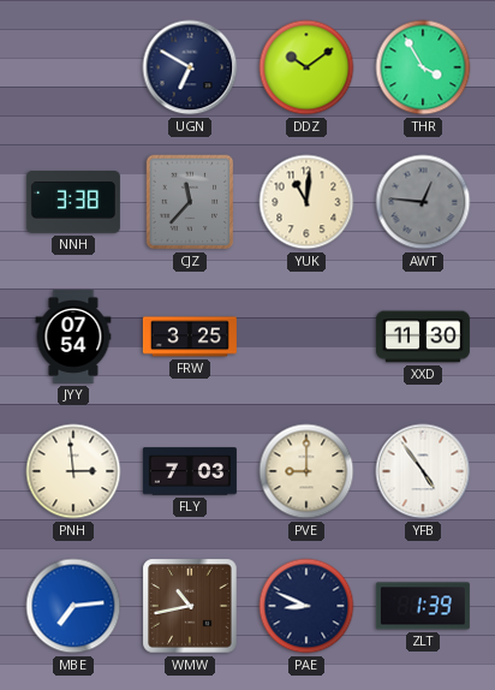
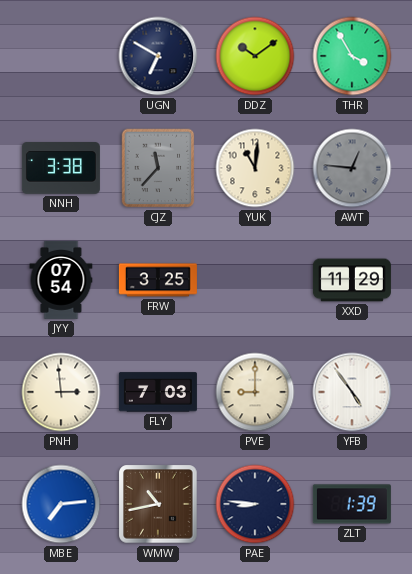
XXD: 11:30 -> 11:29
PAE: 8:49 -> 8:46
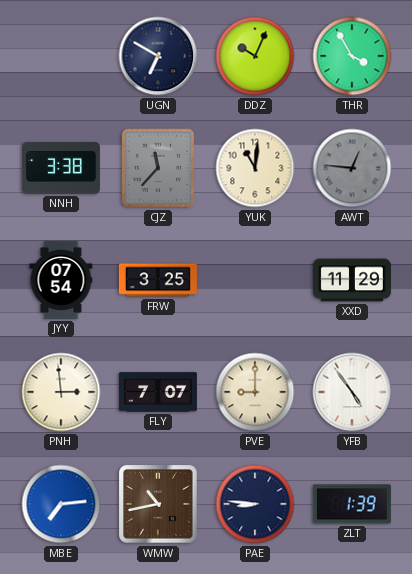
DDZ: 10:09 -> 10:04
FLY: 7:03 -> 7:07
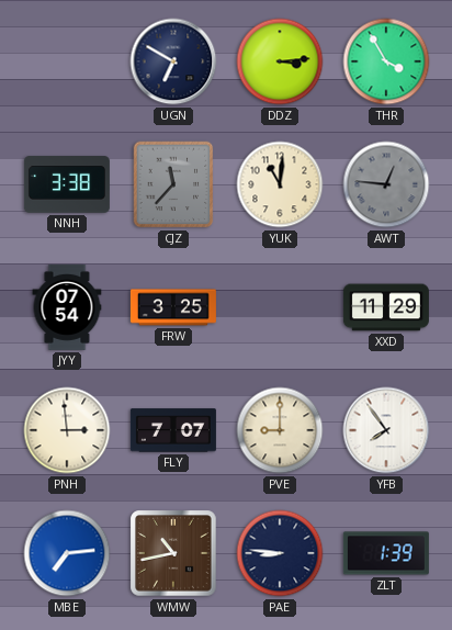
DDZ: 10:04 -> 3:14
YFB: 4:54 -> 7:54
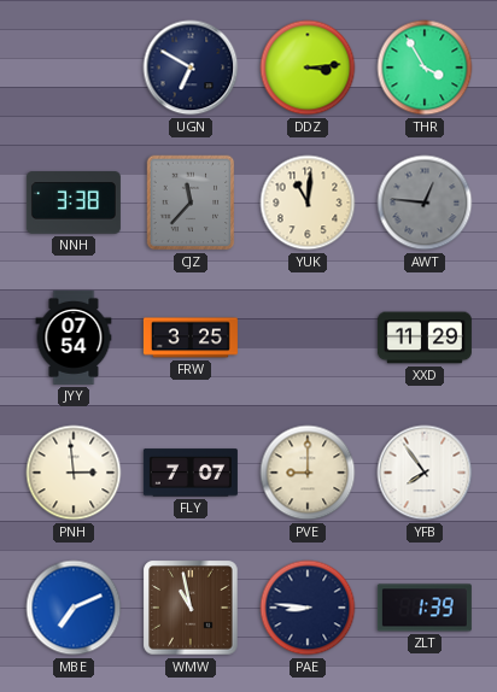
MBE: 7:14 -> 7:11
WMW: 10:43 -> 10:58
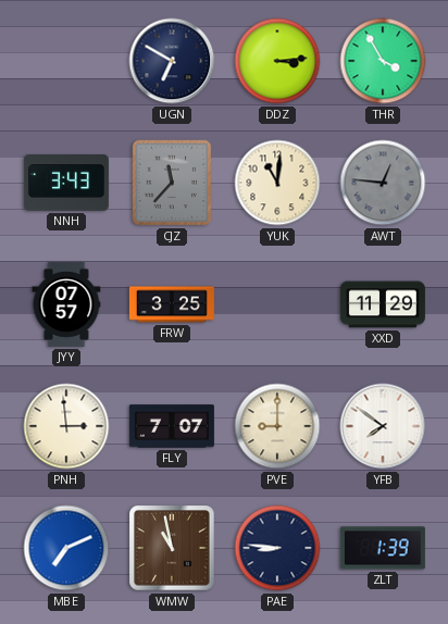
NNH: 3:38 -> 3:43
JYY: 07:54 -> 07:57
YFB: 7:54 -> 7:51
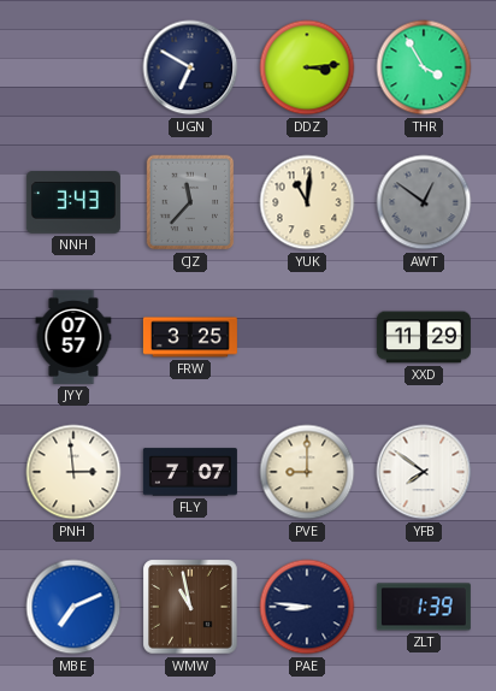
AWT: 12:46 -> 12:51
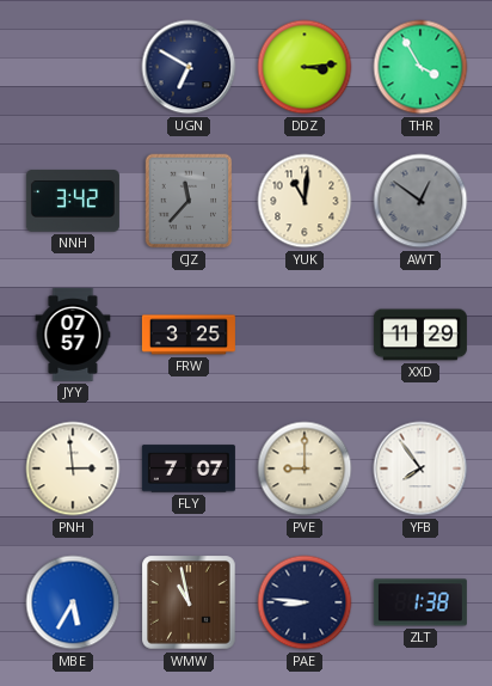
NNH: 3:43 -> 3:42
YFB: 7:51 -> 7:54
MBE: 7:11 -> 5:35
ZLT: 1:39 -> 1:38
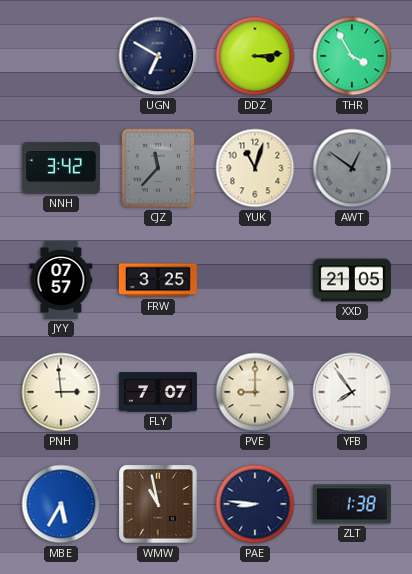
YUK: 11:01 -> 11:03
XXD: 11:29 -> 21:05
